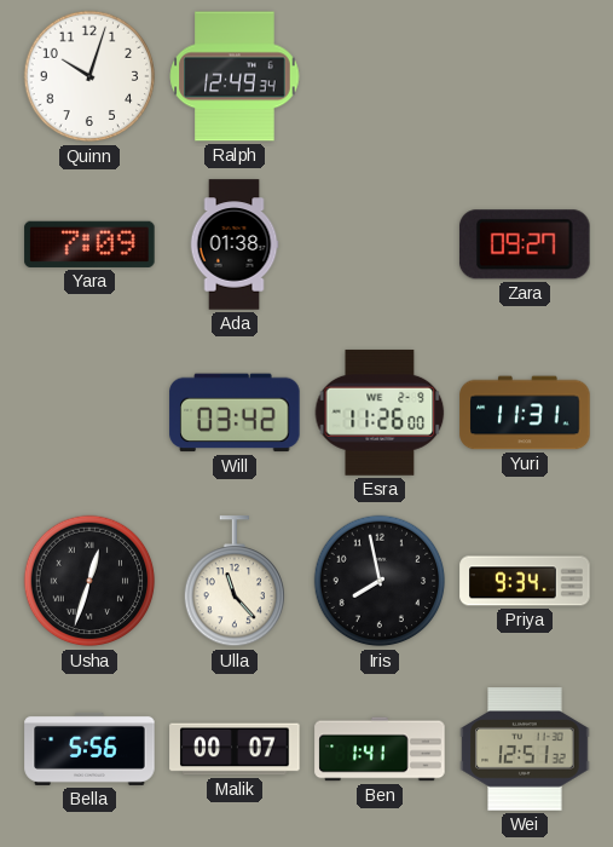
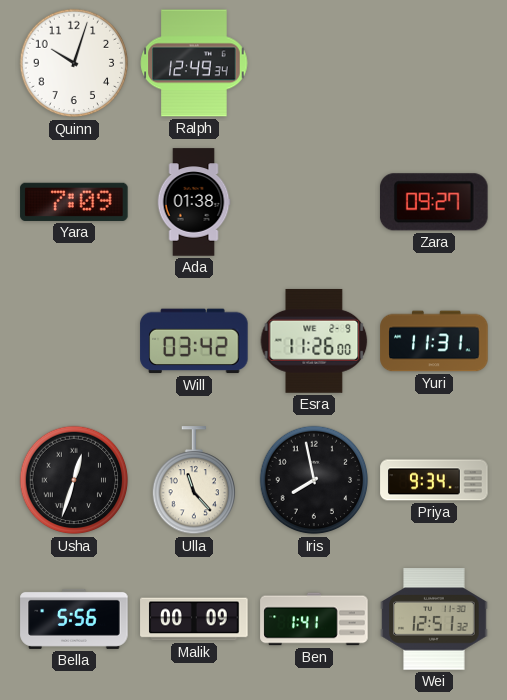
Malik: 00:07 -> 00:09
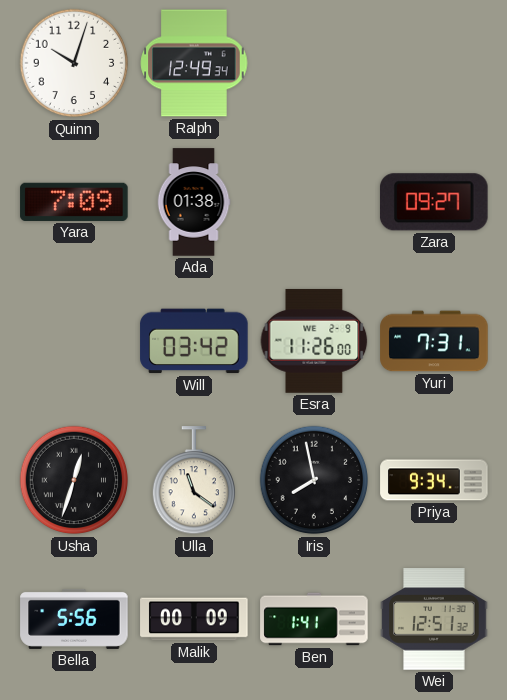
Yuri: 11:31 -> 7:31
Ulla: 11:23 -> 11:21
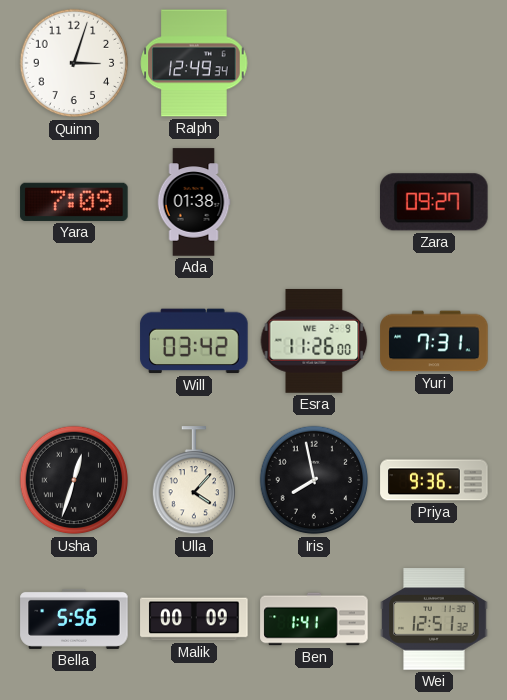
Quinn: 10:03 -> 3:03
Ulla: 11:21 -> 4:07
Priya: 9:34 -> 9:36
